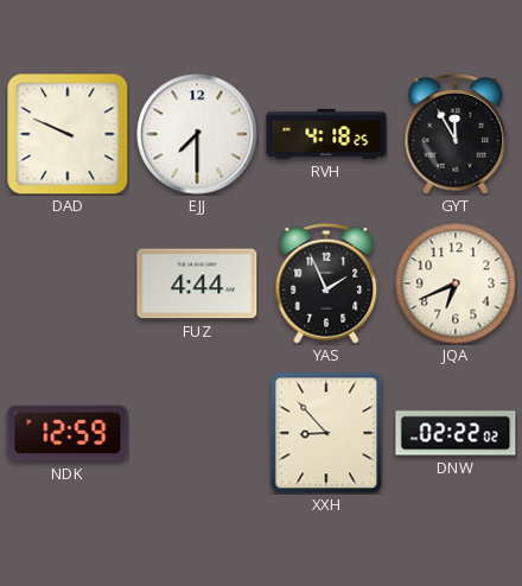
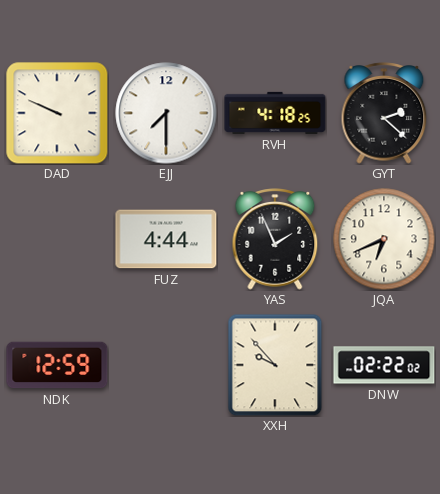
GYT: 11:55 -> 2:22
XXH: 8:53 -> 9:53
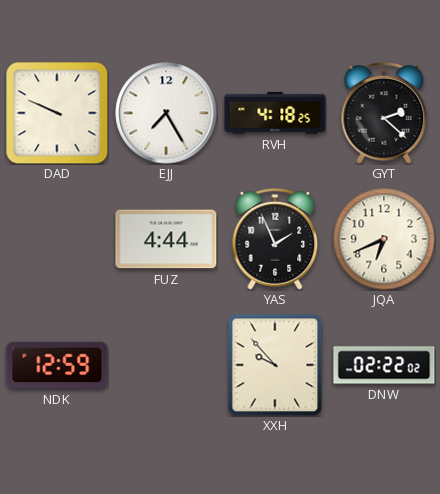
EJJ: 7:30 -> 7:25
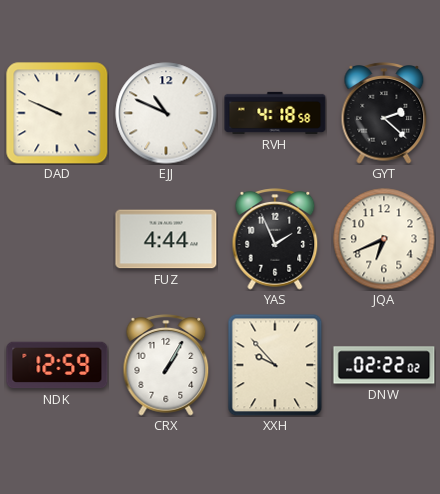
EJJ: 7:25 -> 10:49
RVH: 4:18:25 -> 4:18:58
CRX: none -> 1:05
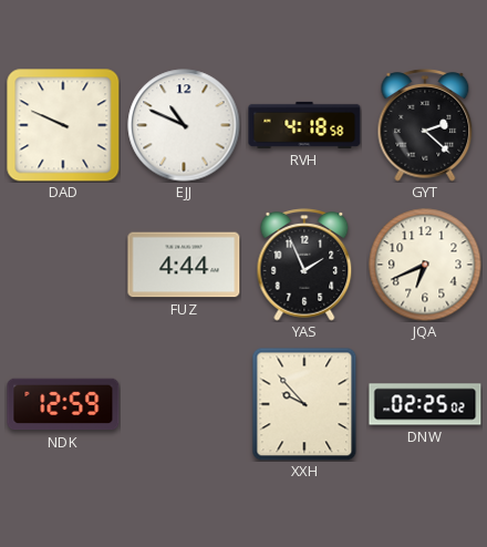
CRX: 1:05 -> none
DNW: 02:22 -> 02:25
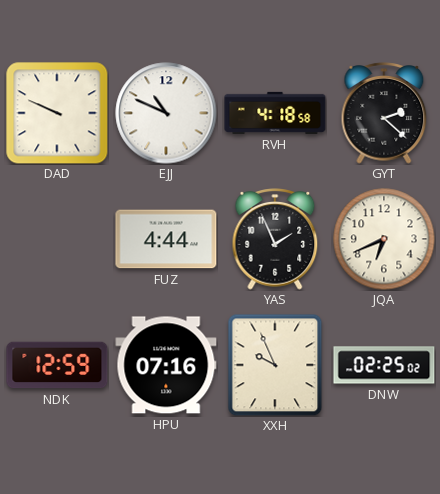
HPU: none -> 07:16
XXH: 9:53 -> 9:56
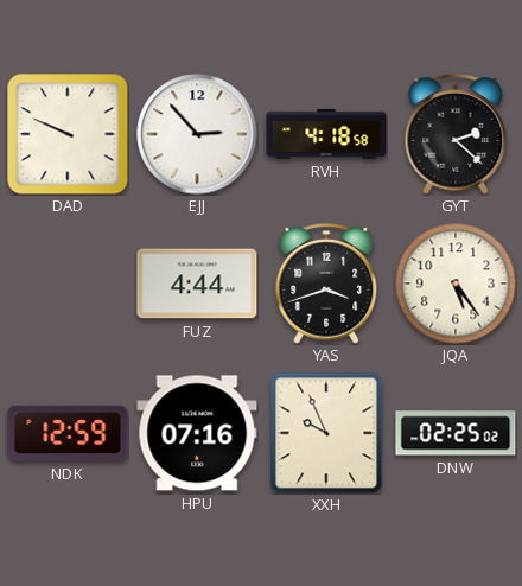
EJJ: 10:49 -> 2:53
YAS: 1:56 -> 3:42
JQA: 6:41 -> 5:24
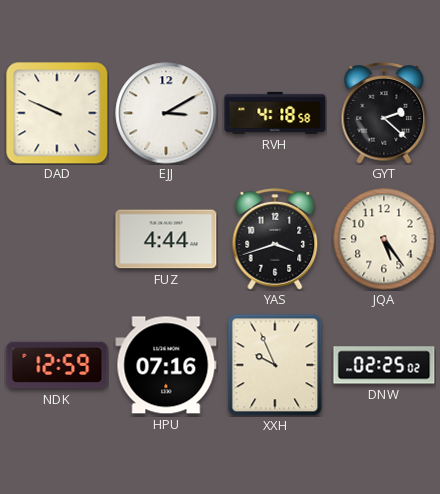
EJJ: 2:53 -> 3:10
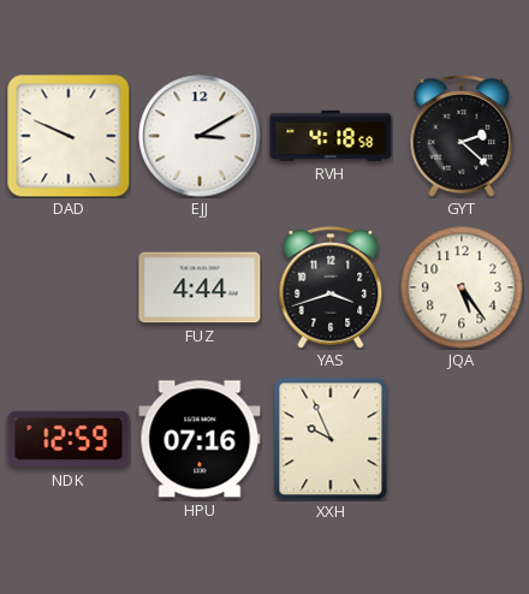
DNW: 02:25 -> none
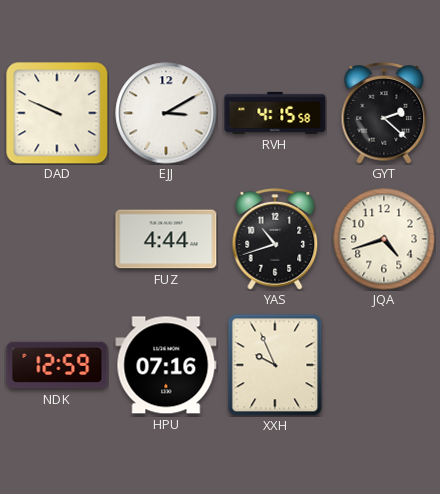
RVH: 4:18 -> 4:15
YAS: 3:42 -> 10:42
JQA: 5:24 -> 4:42
